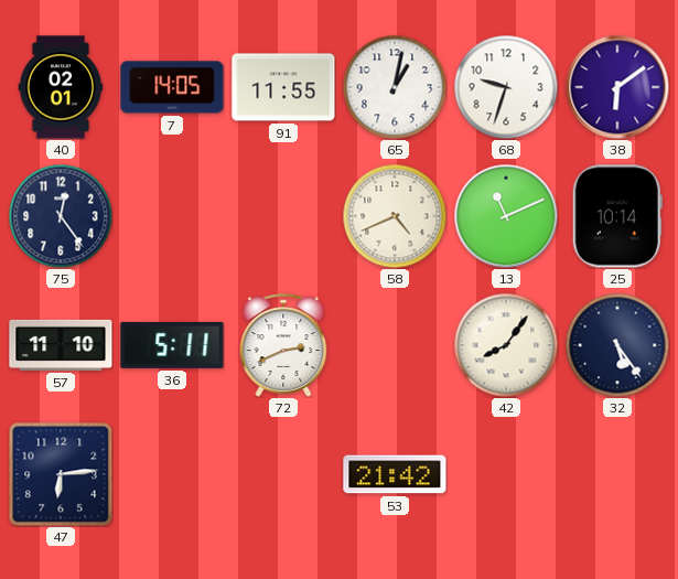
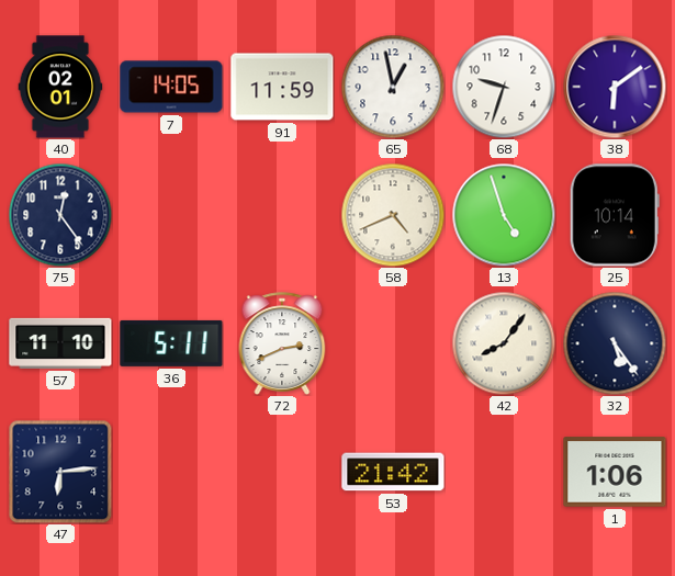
91: 11:55 -> 11:59
65: 1:02 -> 12:58
13: 11:11 -> 4:57
1: none -> 1:06
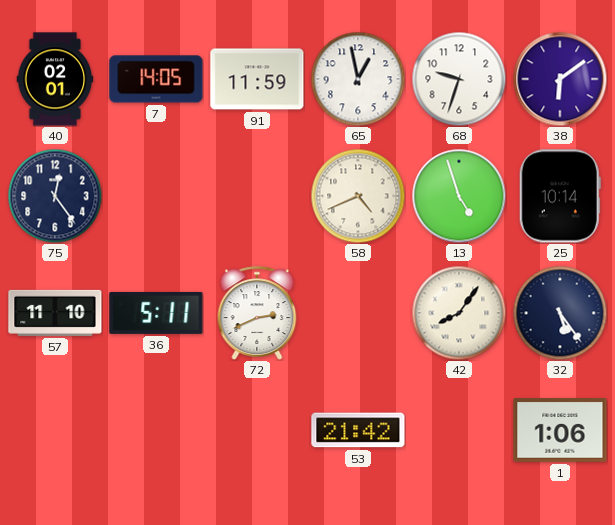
47: 6:14 -> none
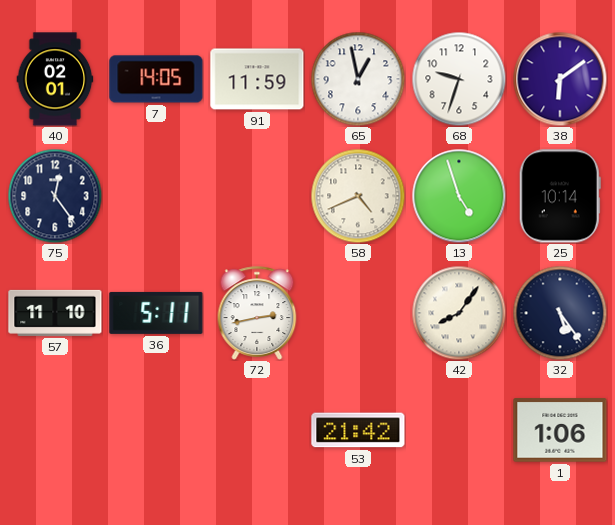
72: 2:41 -> 2:43
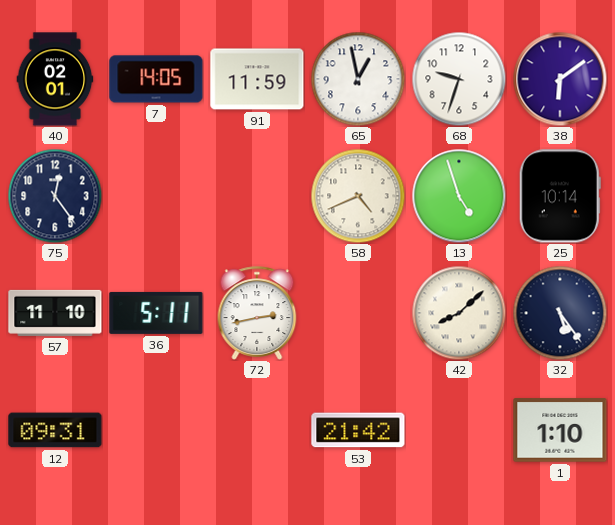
42: 8:06 -> 8:08
12: none -> 09:31
1: 1:06 -> 1:10
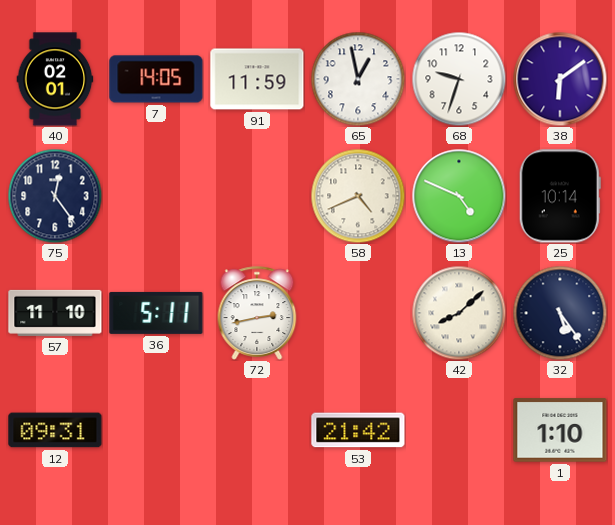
13: 4:57 -> 4:49
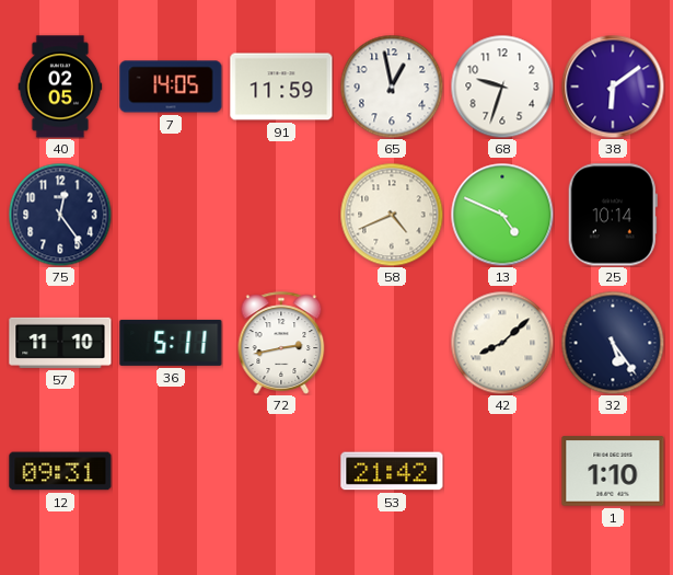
40: 02:01 -> 02:05
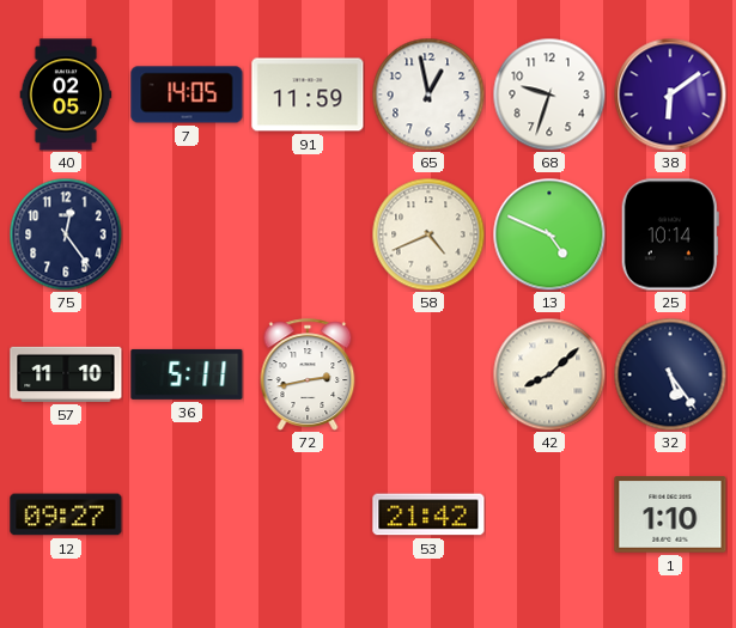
12: 09:31 -> 09:27
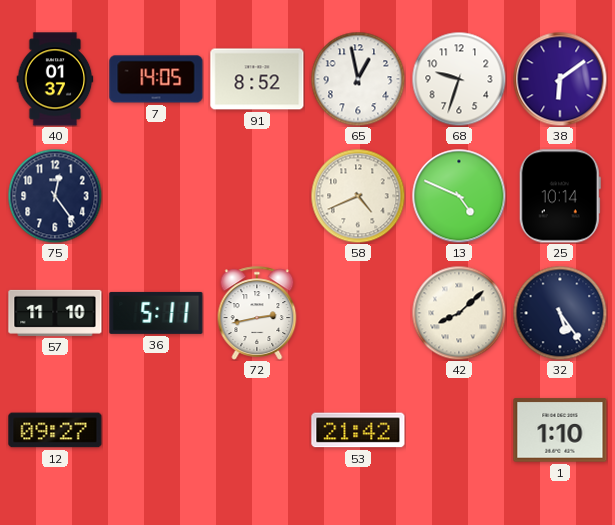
40: 02:05 -> 01:37
91: 11:59 -> 8:52
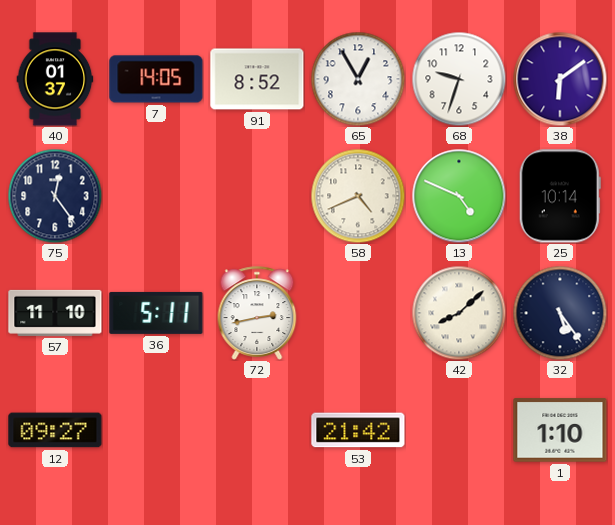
65: 12:58 -> 12:55
